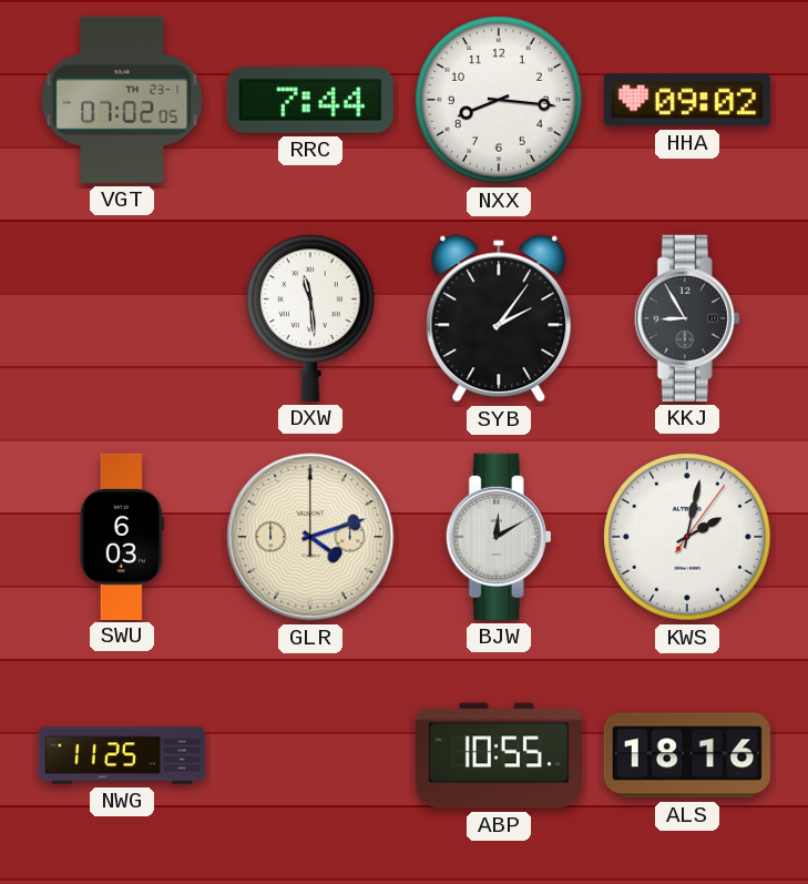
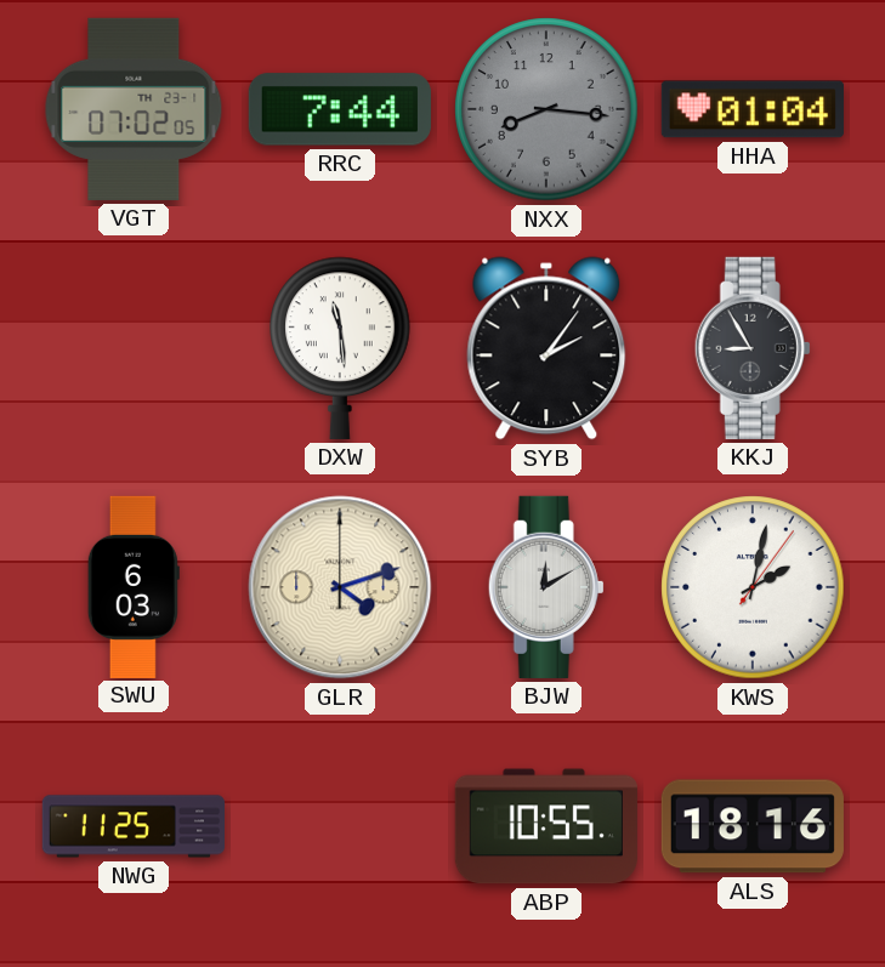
NXX dial: white -> grey
HHA: 09:02 -> 01:04
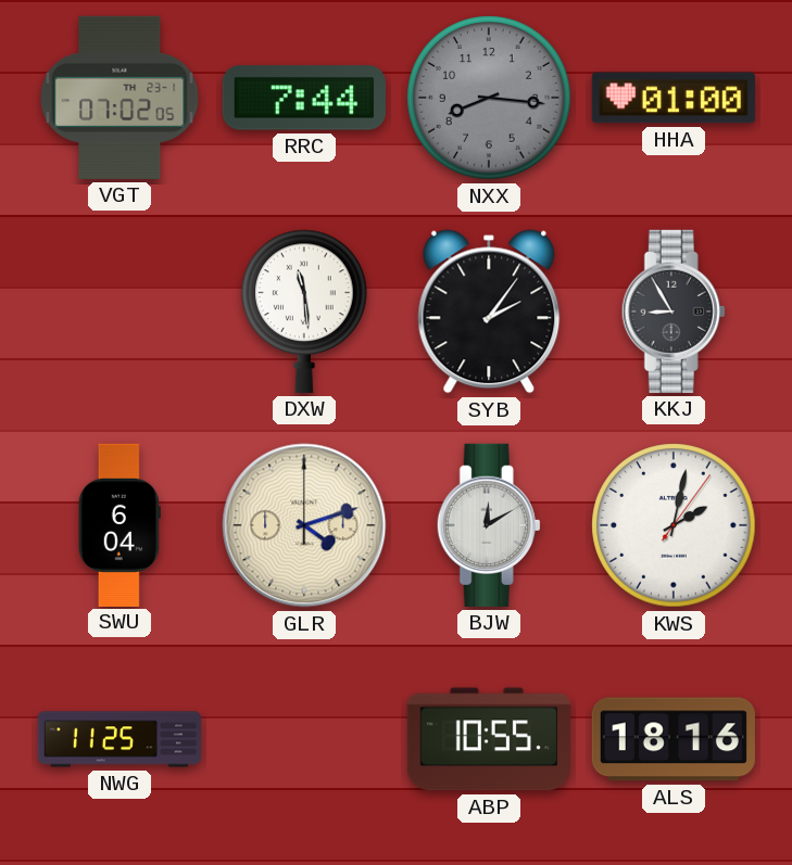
HHA: 01:04 -> 01:00
SWU: 6:03 -> 6:04
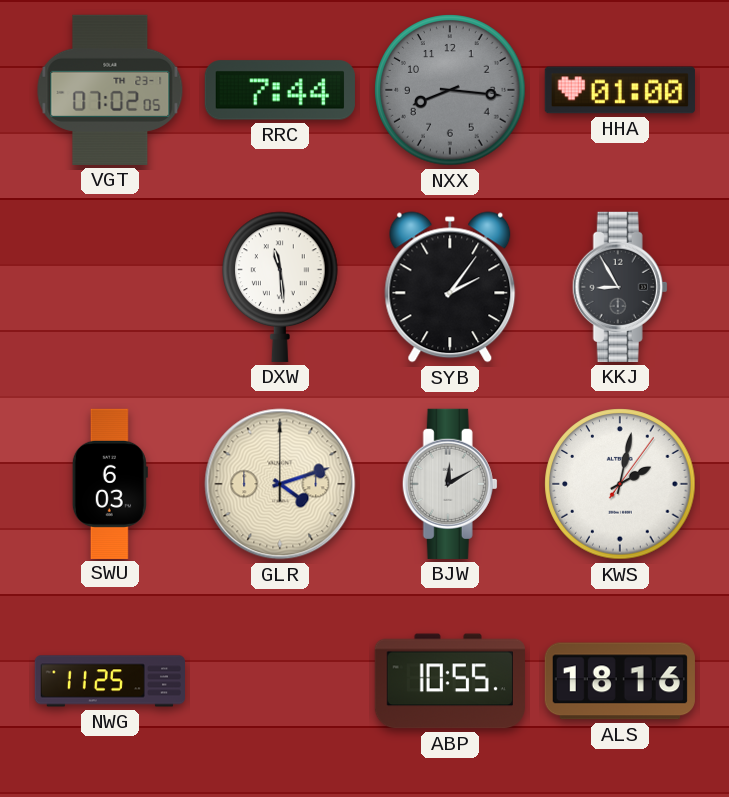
SWU: 6:04 -> 6:03
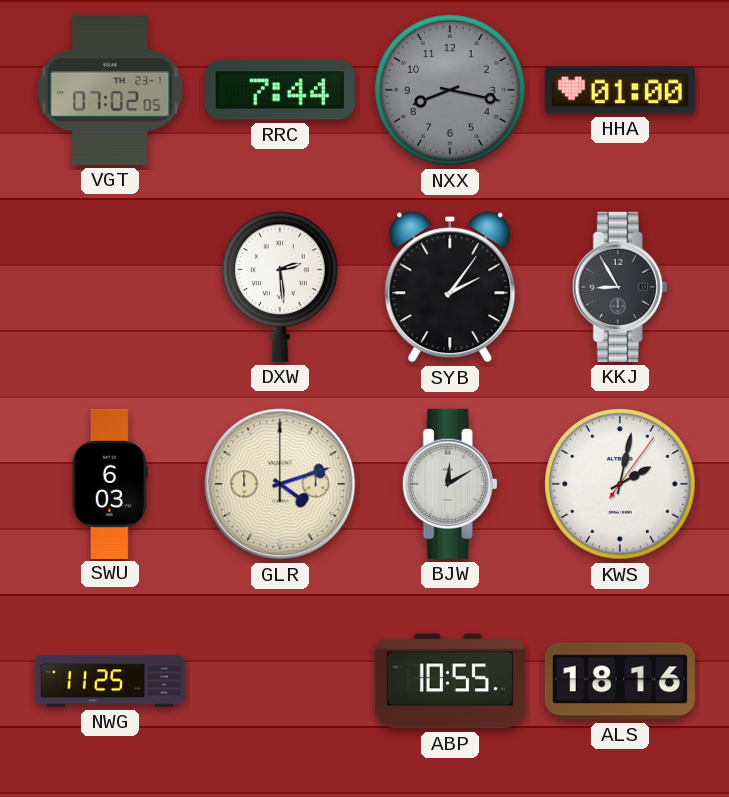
NXX: 8:16 -> 8:17
DXW: 11:29 -> 2:29
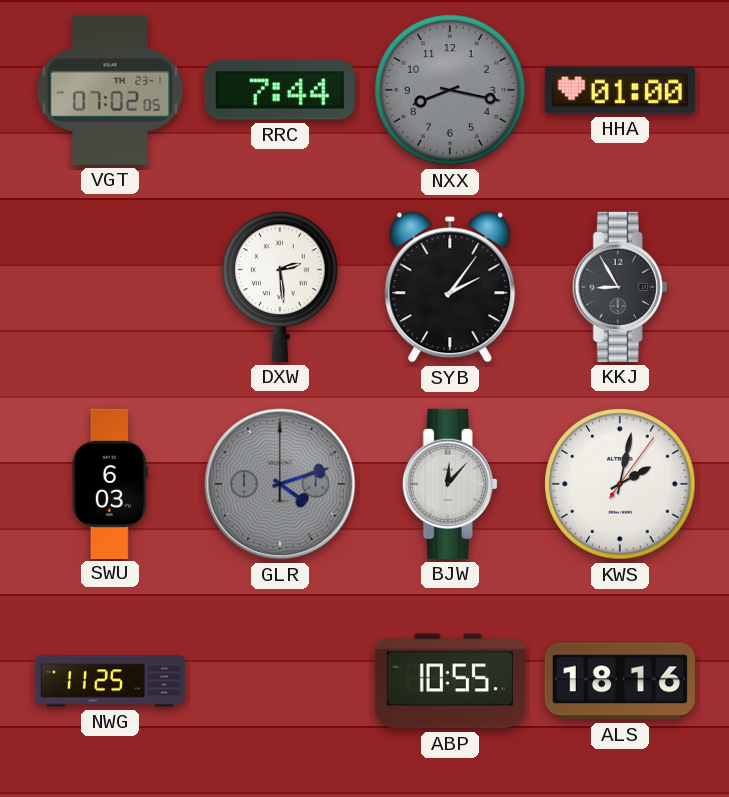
GLR dial: cream -> grey
BJW: 12:10 -> 12:07
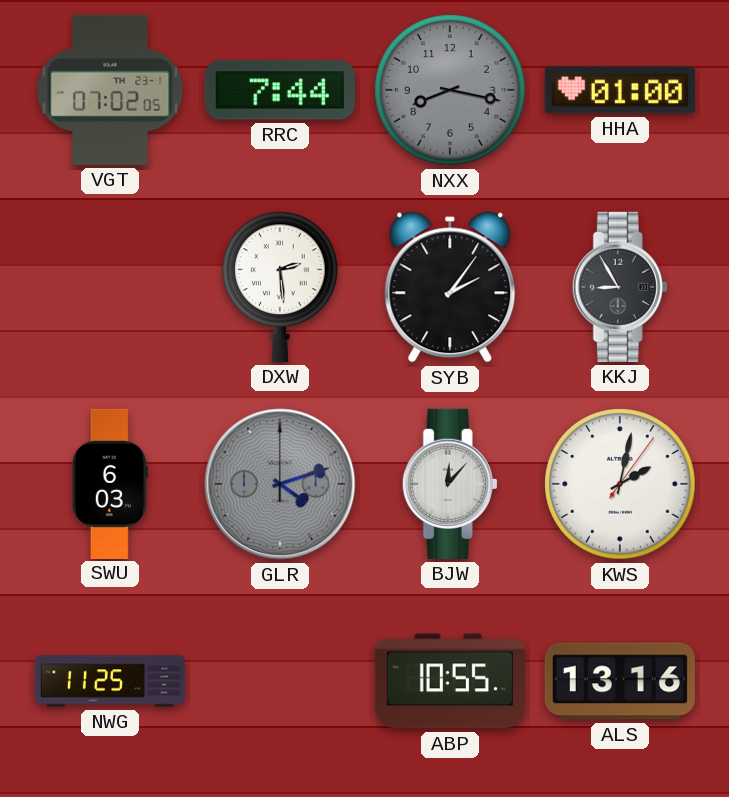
ALS: 18:16 -> 13:16
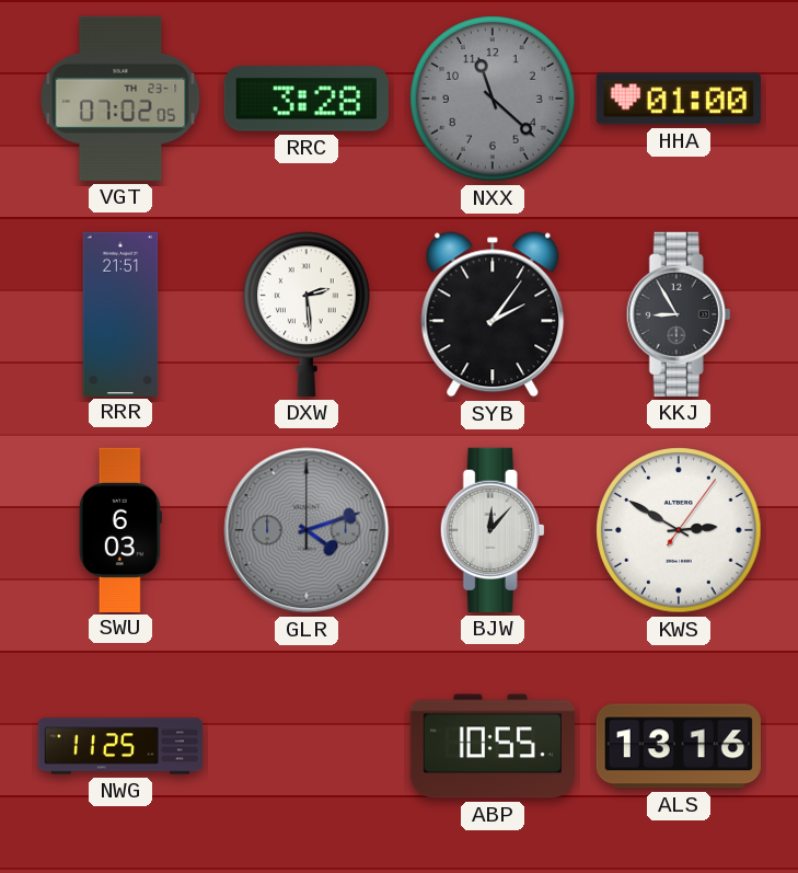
RRC: 7:44 -> 3:28
NXX: 8:17 -> 11:22
RRR: none -> 21:51
KWS: 2:02 -> 2:50
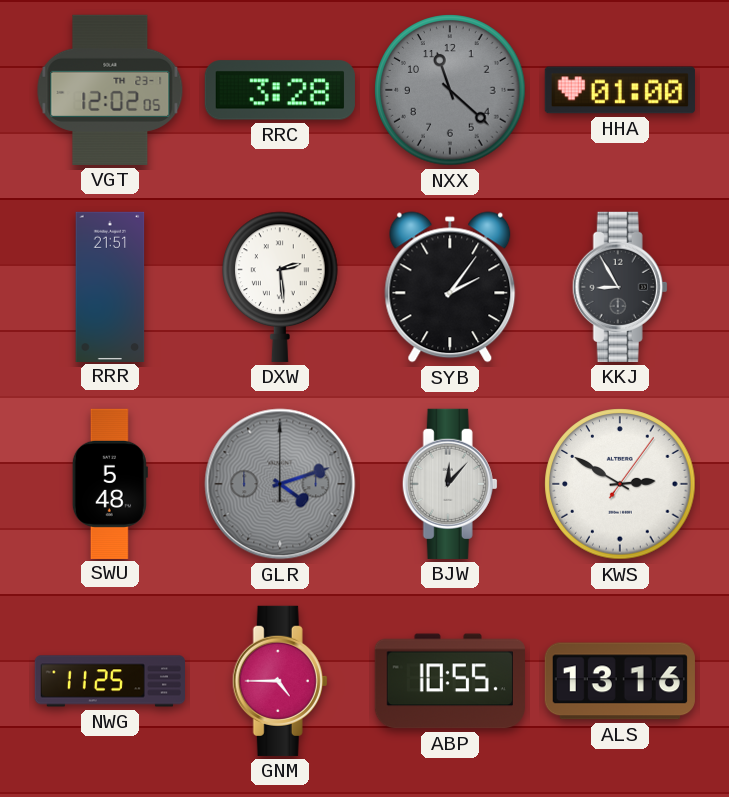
VGT: 07:02 -> 12:02
SWU: 6:03 -> 5:48
GNM: none -> 4:45
